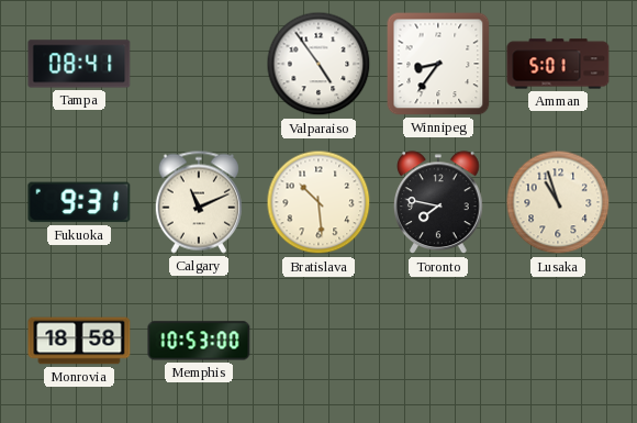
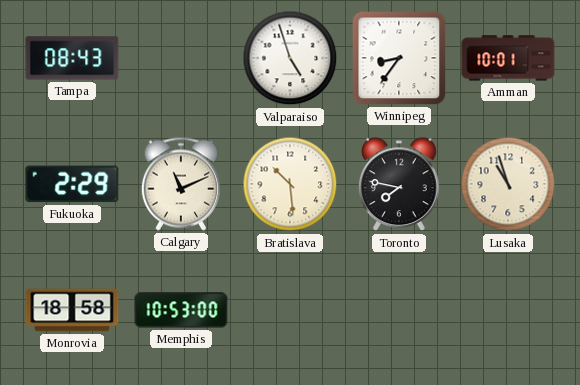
Tampa: 08:41 -> 08:43
Valparaiso: 4:54 -> 4:57
Amman: 5:01 -> 10:01
Fukuoka: 9:31 -> 2:29
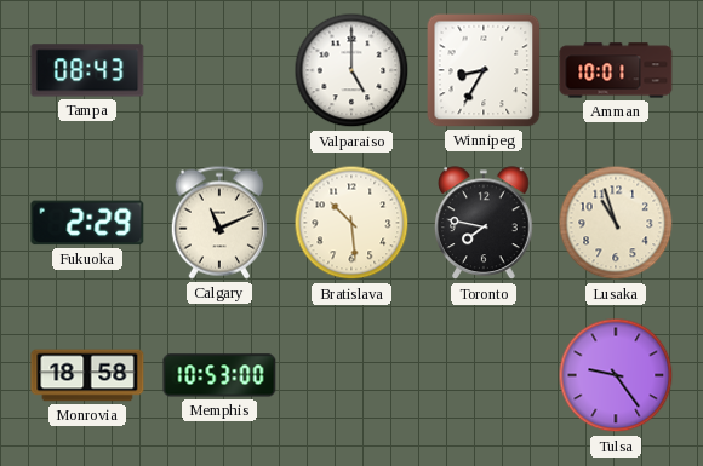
Valparaiso: 4:57 -> 5:00
Winnipeg: 8:36 -> 8:35
Tulsa: none -> 9:24
